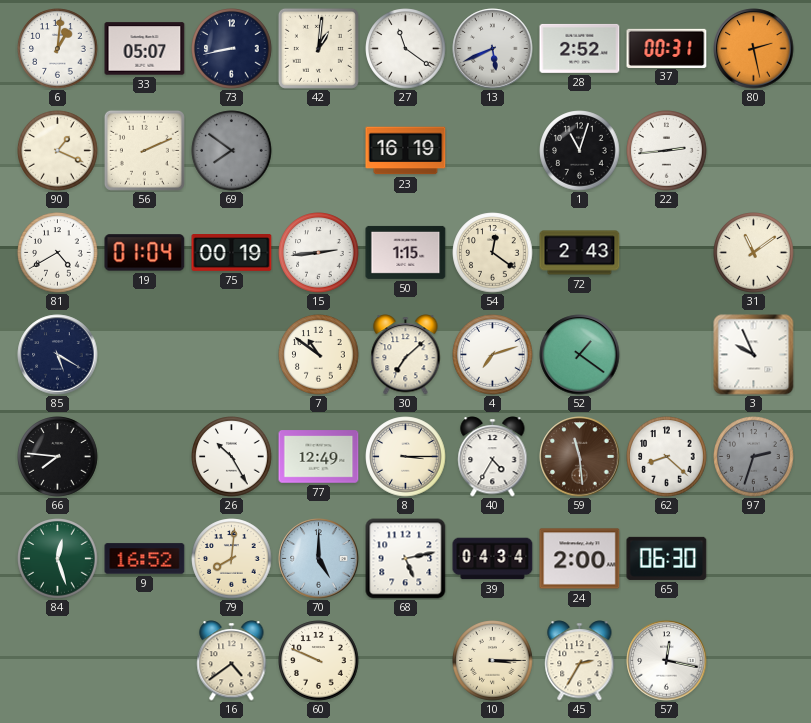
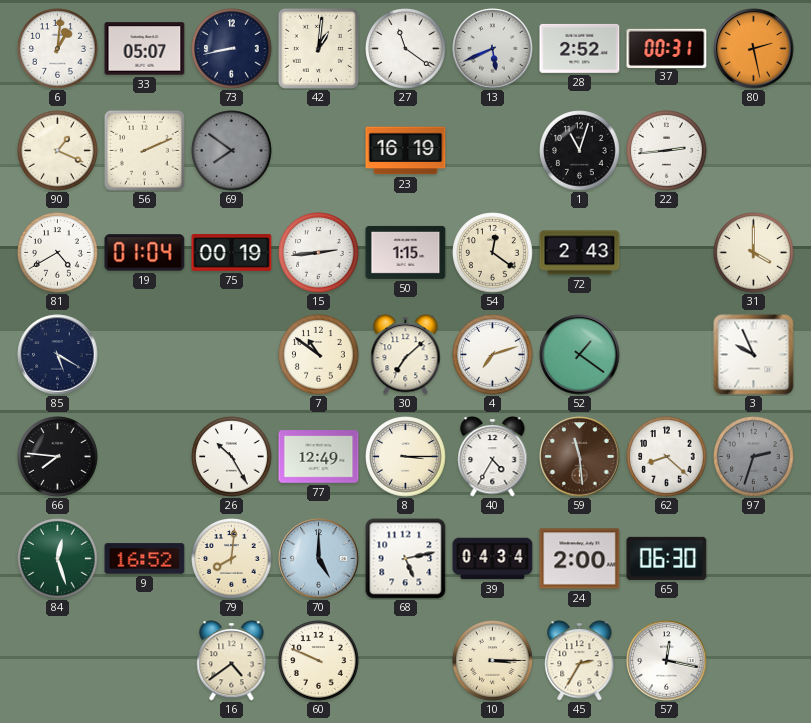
31: 11:09 -> 4:00
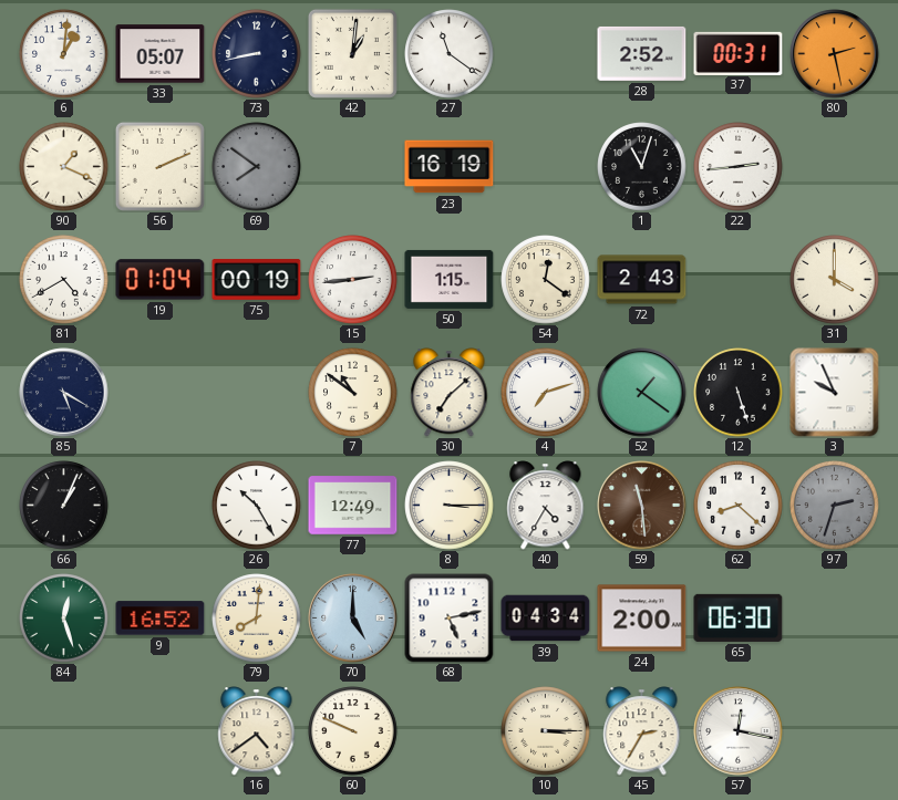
13: 5:41 -> none
12: none -> 5:27
66: 7:46 -> 1:04
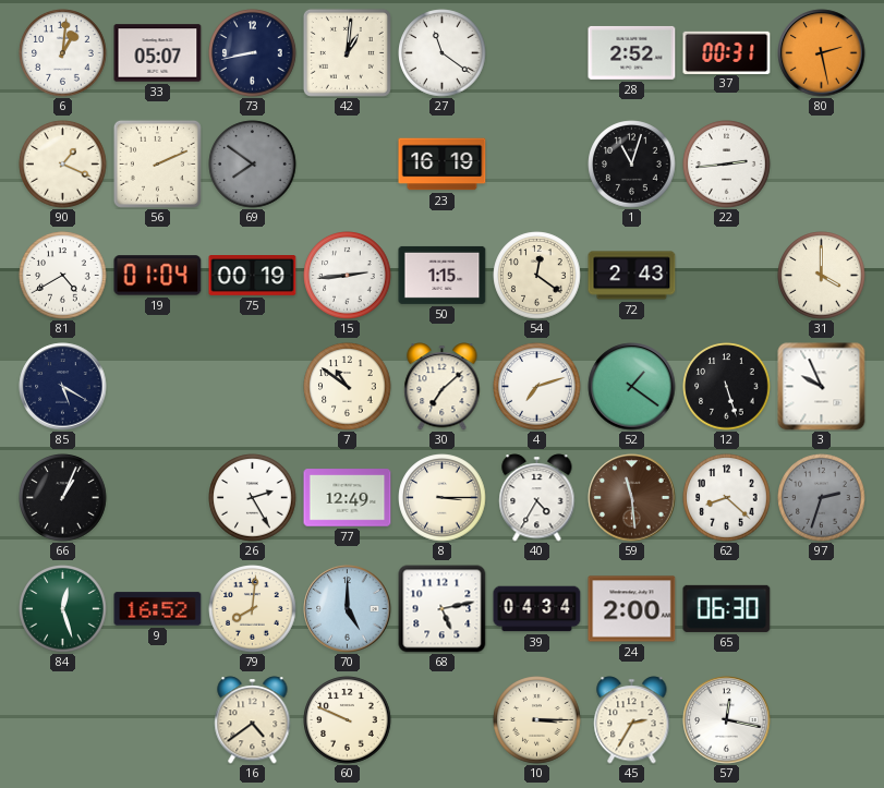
26: 10:25 -> 2:25
